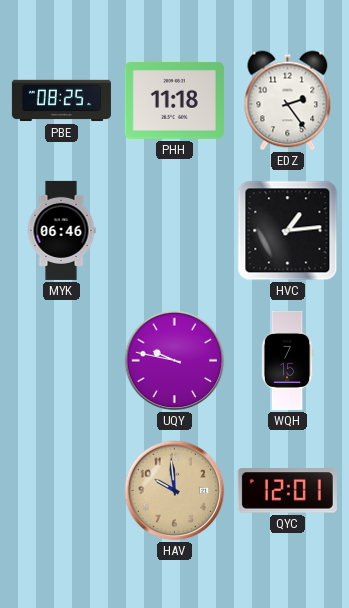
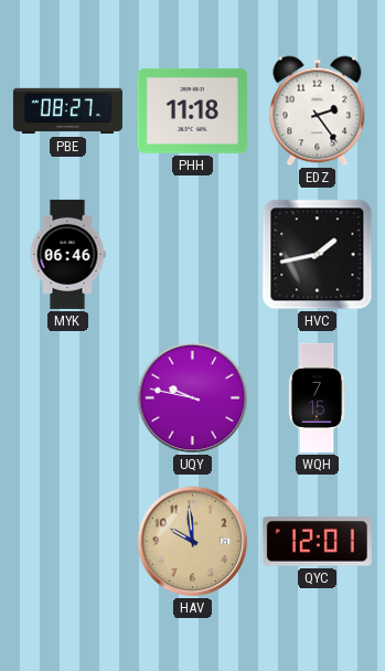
PBE: 08:25 -> 08:27
HVC: 1:14 -> 1:43
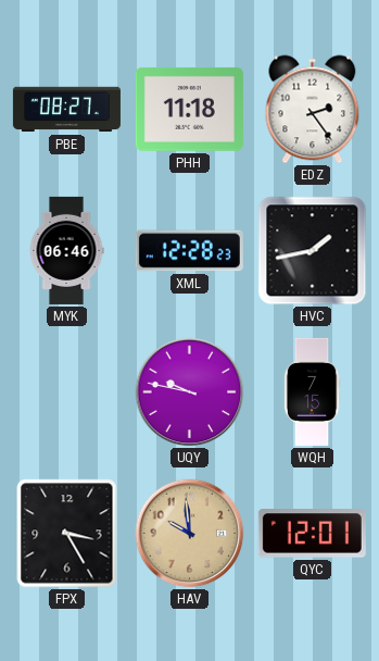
XML: none -> 12:28
FPX: none -> 3:25
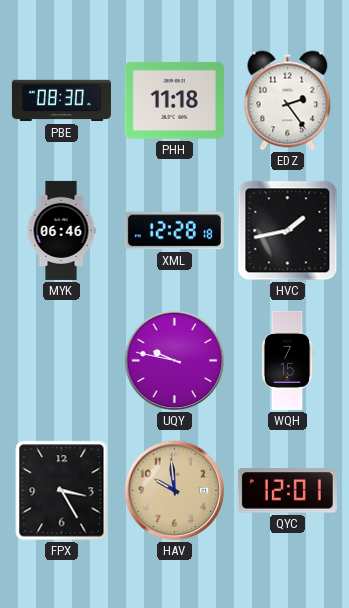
PBE: 08:27 -> 08:30
XML: 12:28:23 -> 12:28:18
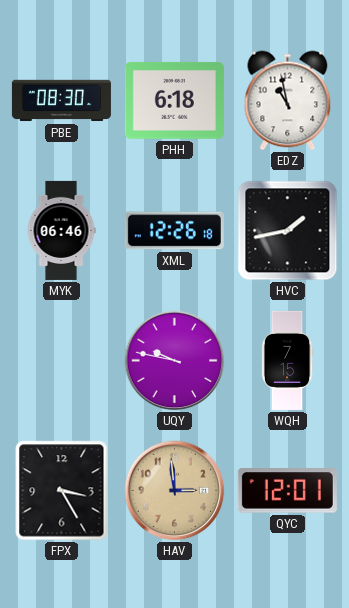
PHH: 11:18 -> 6:18
EDZ: 2:24 -> 10:58
XML: 12:28 -> 12:26
HAV: 9:59 -> 2:59
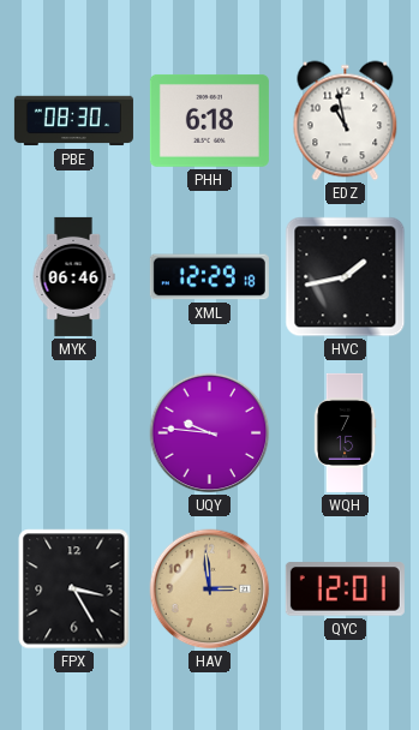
XML: 12:26 -> 12:29
UQY: 9:47 -> 9:46
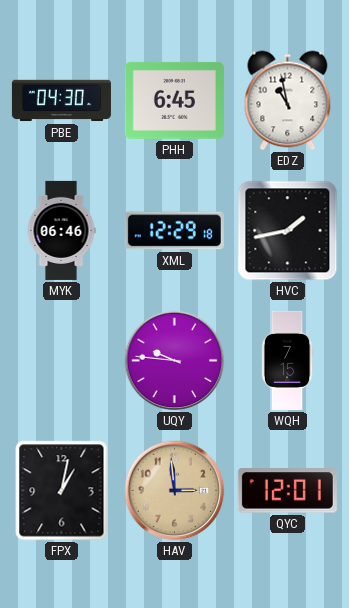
PBE: 08:30 -> 04:30
PHH: 6:18 -> 6:45
FPX: 3:25 -> 1:02
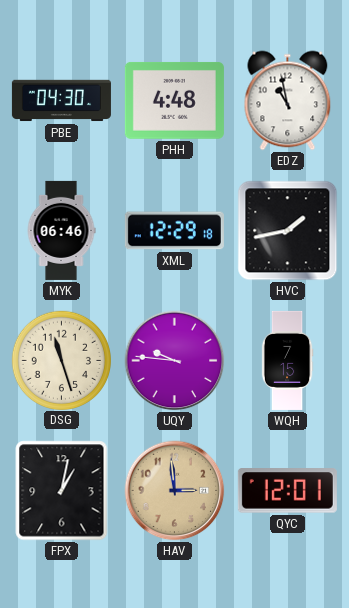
PHH: 6:45 -> 4:48
DSG: none -> 11:27
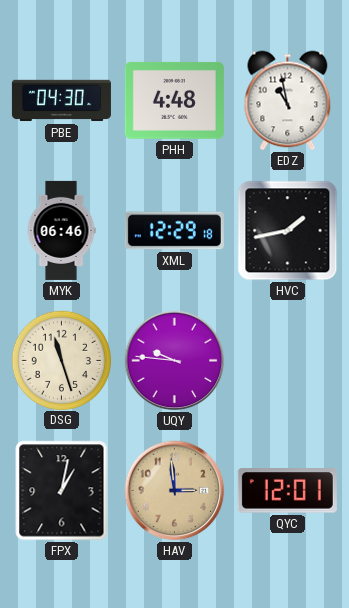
WQH: 7:15 -> none
